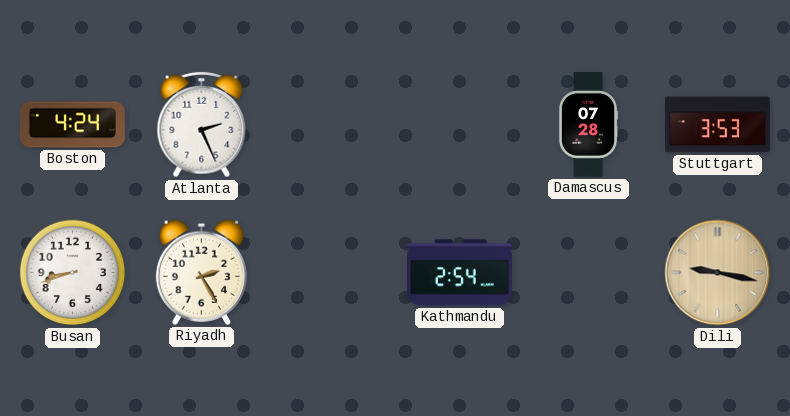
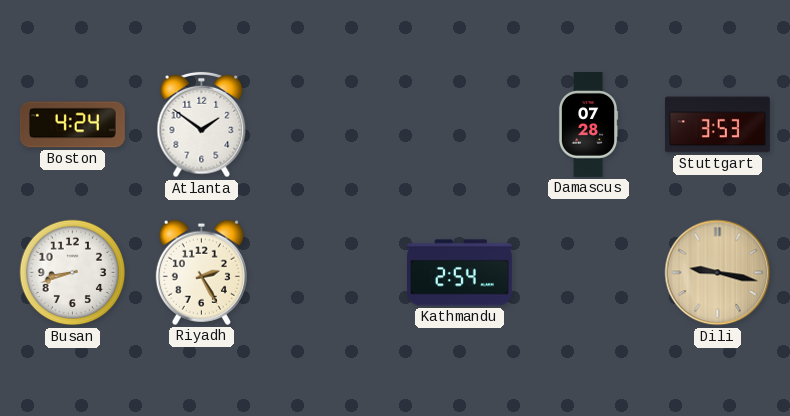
Atlanta: 2:26 -> 1:51
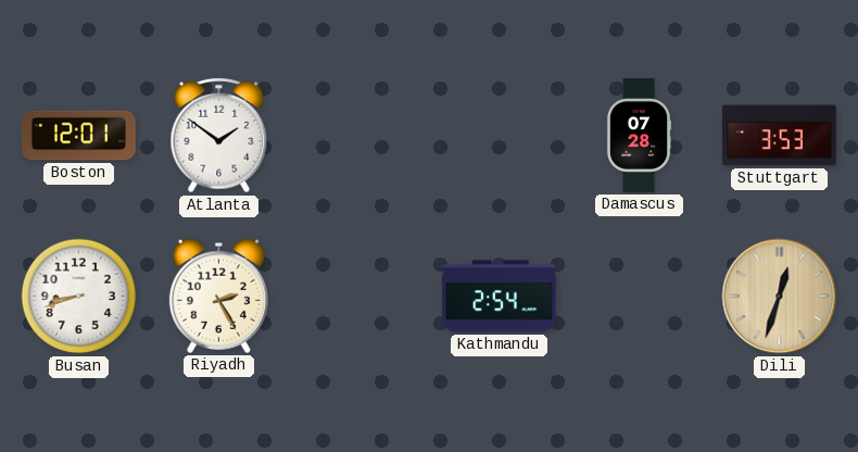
Boston: 4:24 -> 12:01
Dili: 9:17 -> 12:33
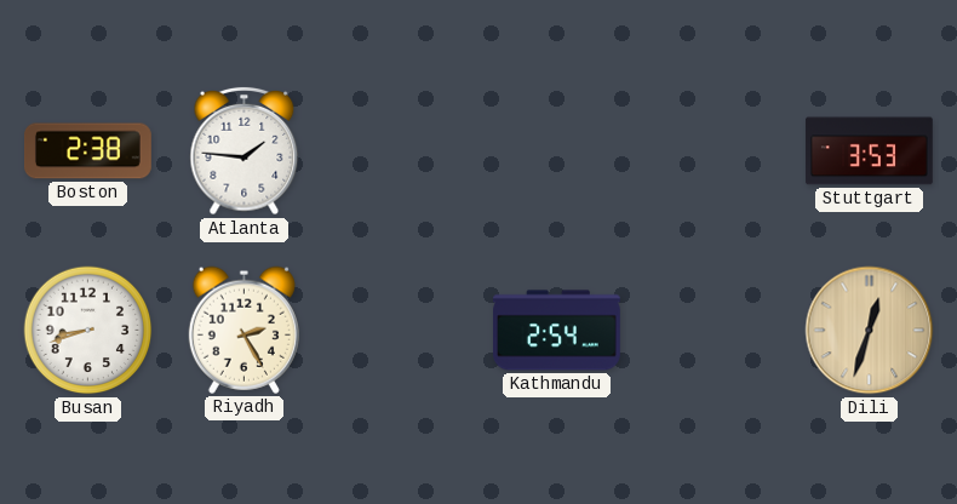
Boston: 12:01 -> 2:38
Atlanta: 1:51 -> 1:46
Damascus: 07:28 -> none
